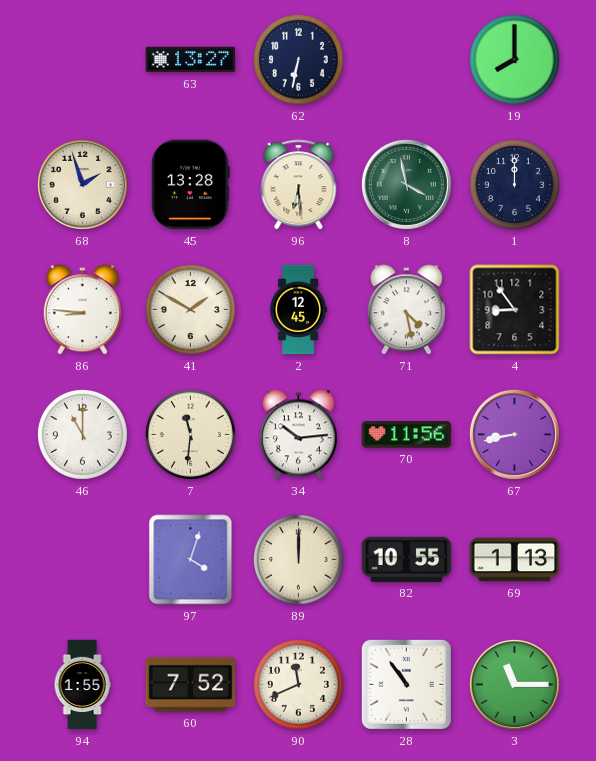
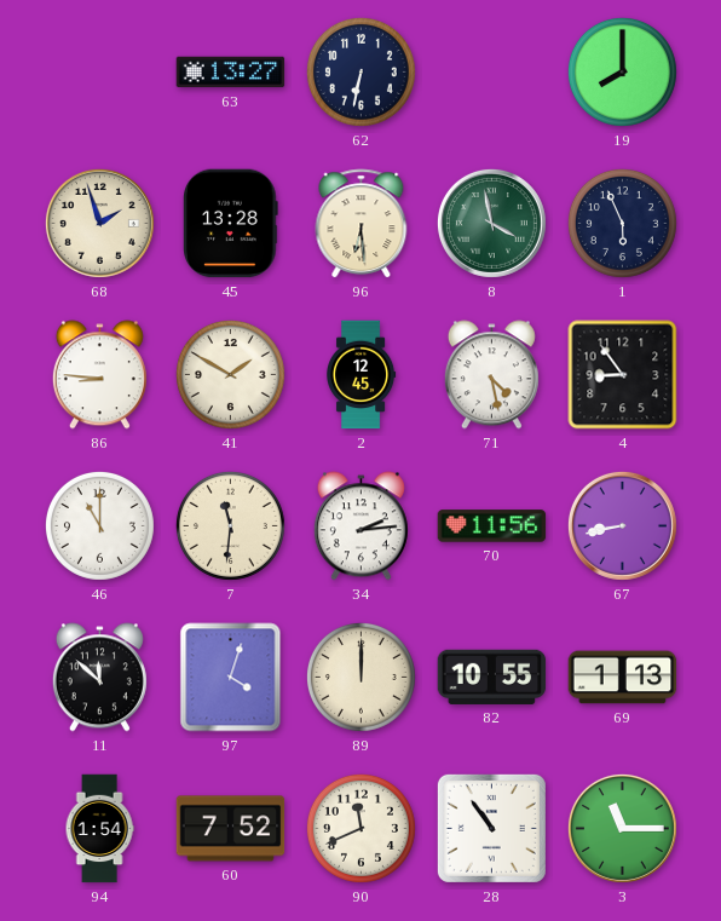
1: 12:00 -> 5:56
34: 10:14 -> 2:14
11: none -> 11:52
94: 1:55 -> 1:54
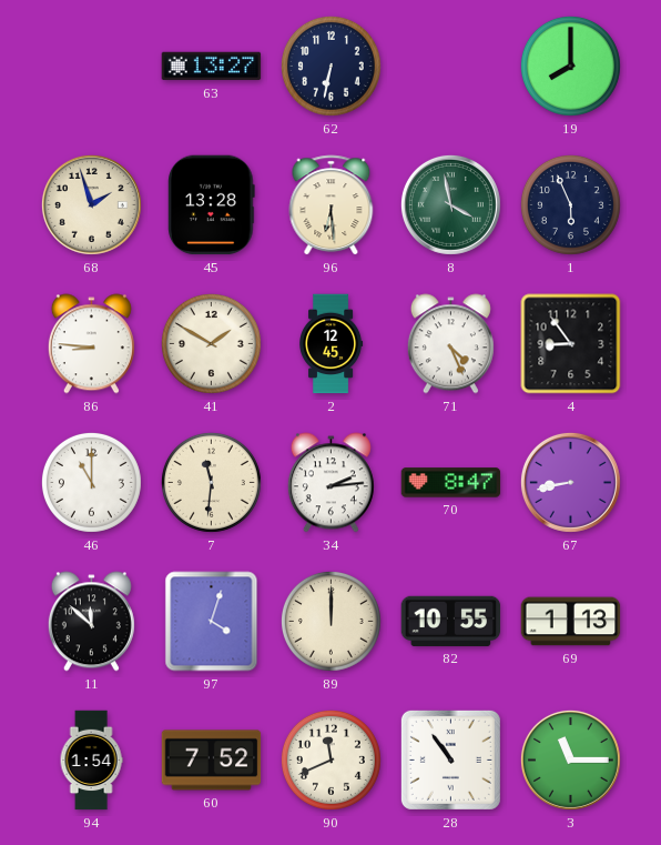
71: 4:28 -> 4:26
70: 11:56 -> 8:47
